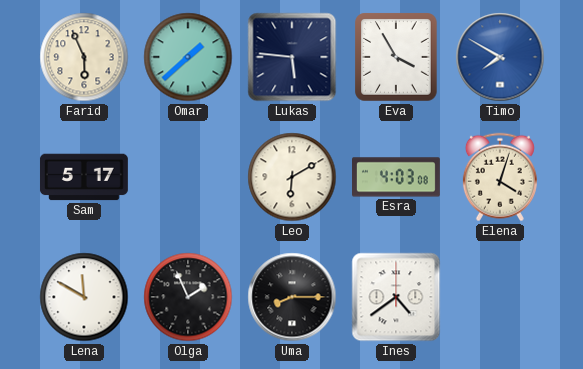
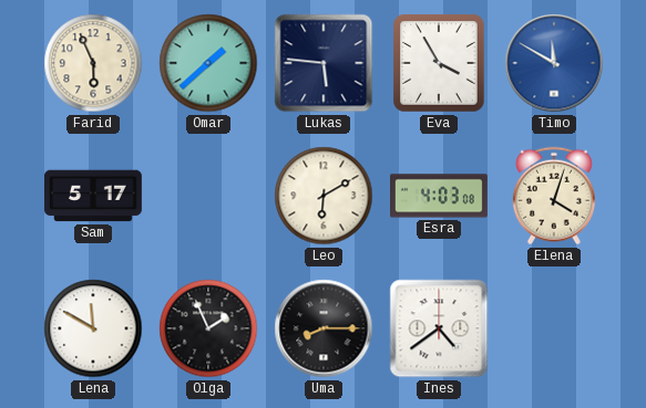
Timo: 7:50 -> 11:50
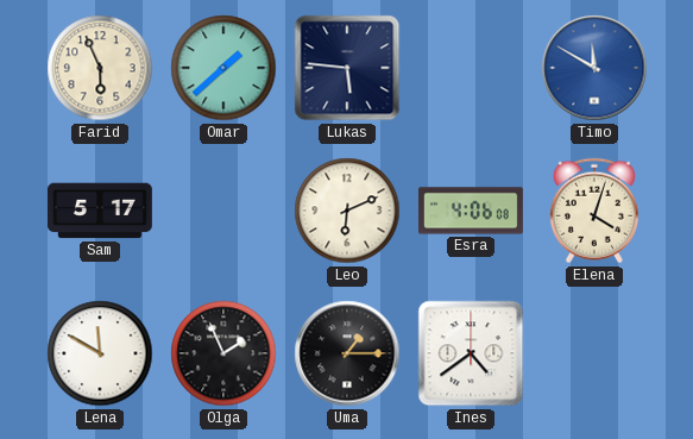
Eva: 3:55 -> none
Leo: 6:10 -> 6:11
Esra: 4:03 -> 4:06
Uma: 8:15 -> 1:15
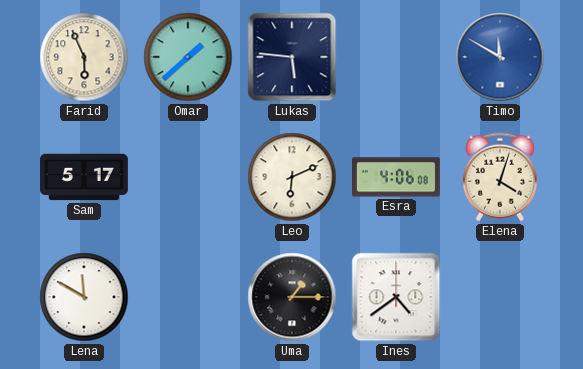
Olga: 1:56 -> none
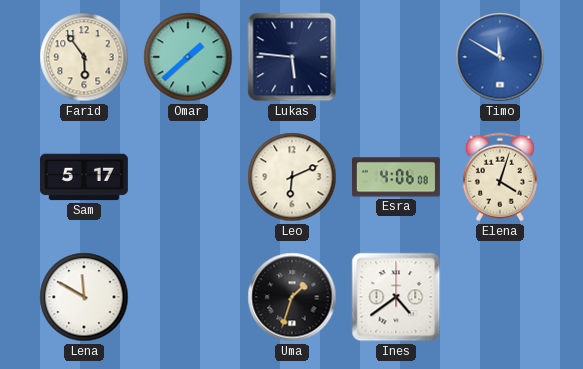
Farid: 5:56 -> 5:54
Uma: 1:15 -> 1:33
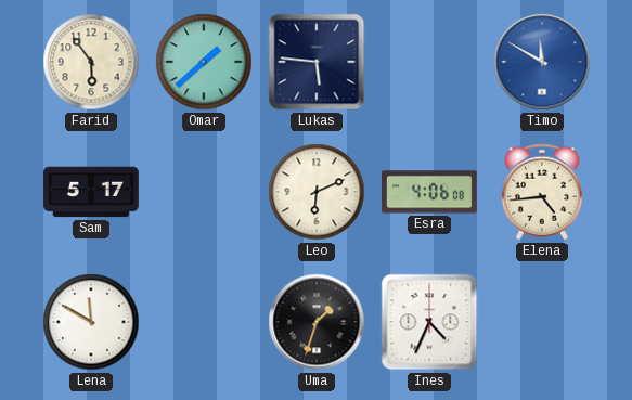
Elena: 4:03 -> 4:44
Ines: 4:39 -> 4:34
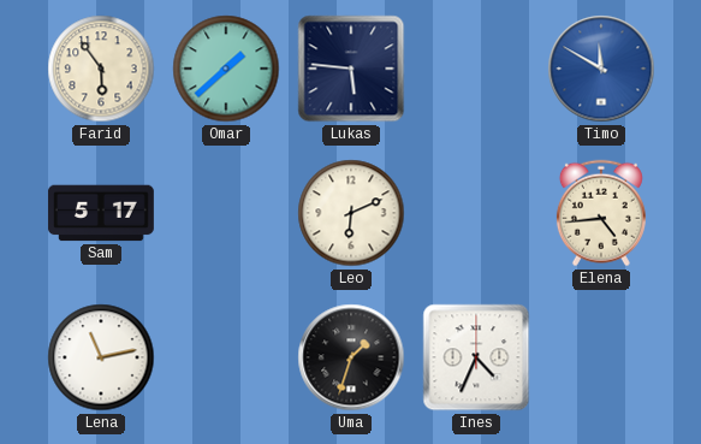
Esra: 4:06 -> none
Lena: 11:50 -> 11:13
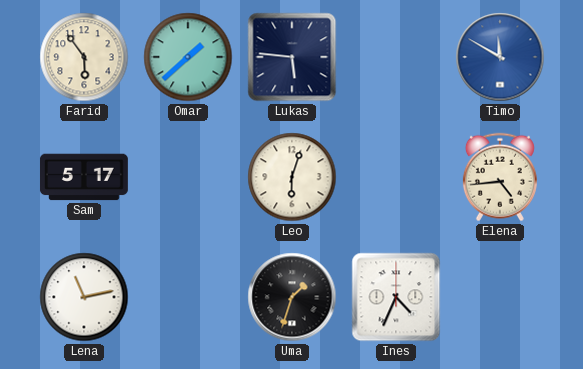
Leo: 6:11 -> 6:03
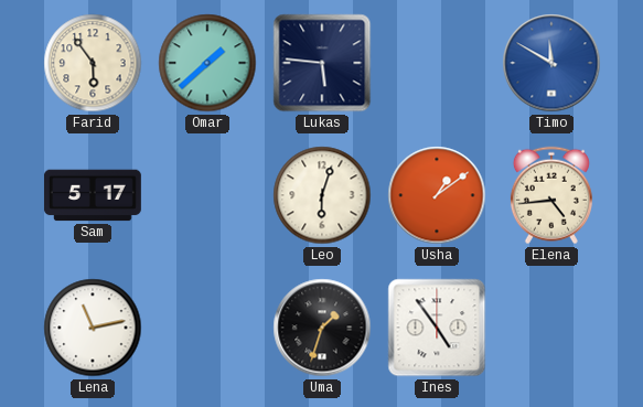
Usha: none -> 1:09
Ines: 4:34 -> 4:54
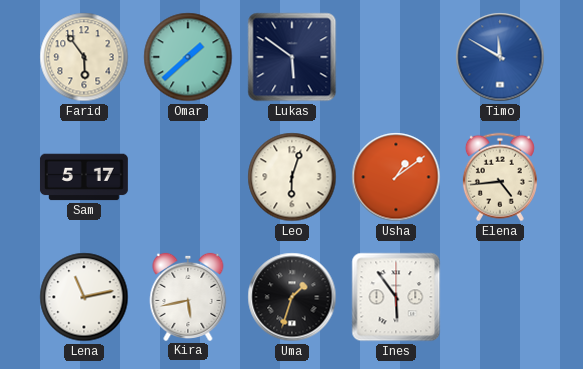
Lukas: 5:46 -> 5:51
Kira: none -> 5:43
Ines: 4:54 -> 5:54
